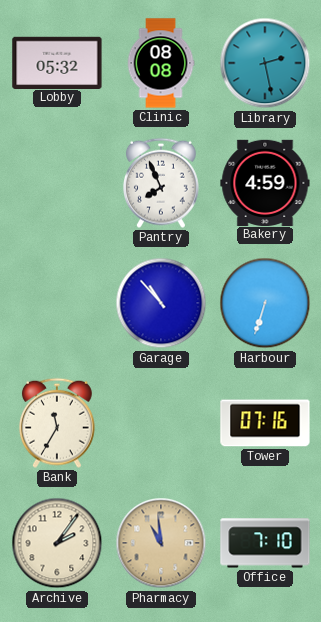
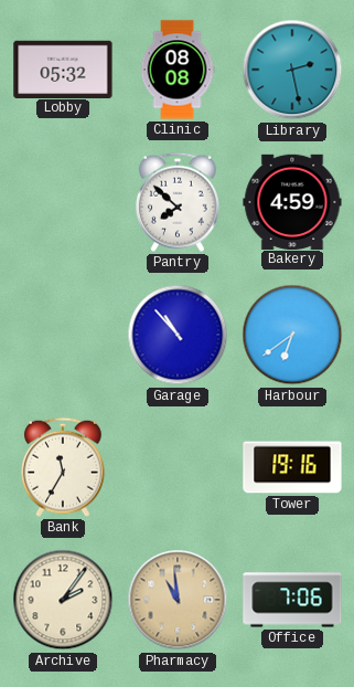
Pantry: 7:56 -> 7:52
Harbour: 6:33 -> 6:39
Tower: 07:16 -> 19:16
Office: 7:10 -> 7:06
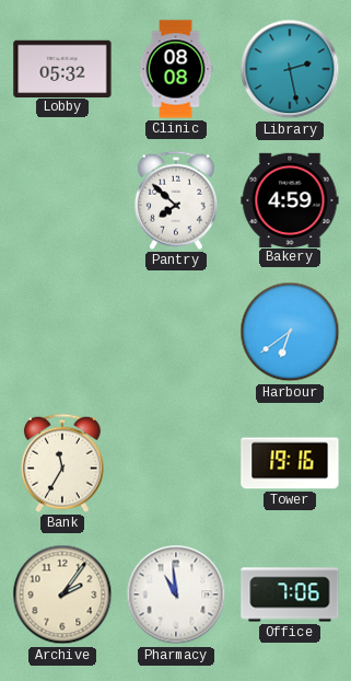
Garage: 10:53 -> none
Pharmacy dial: champagne -> white
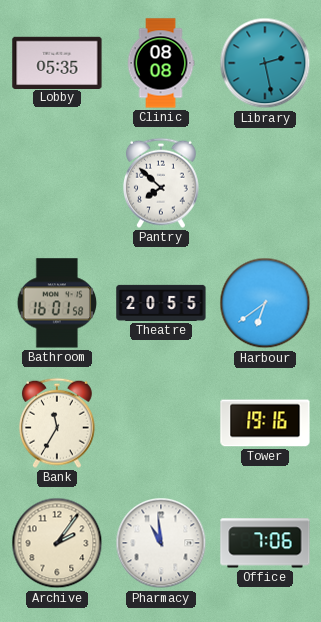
Lobby: 05:32 -> 05:35
Bakery: 4:59 -> none
Bathroom: none -> 16:01
Theatre: none -> 20:55
